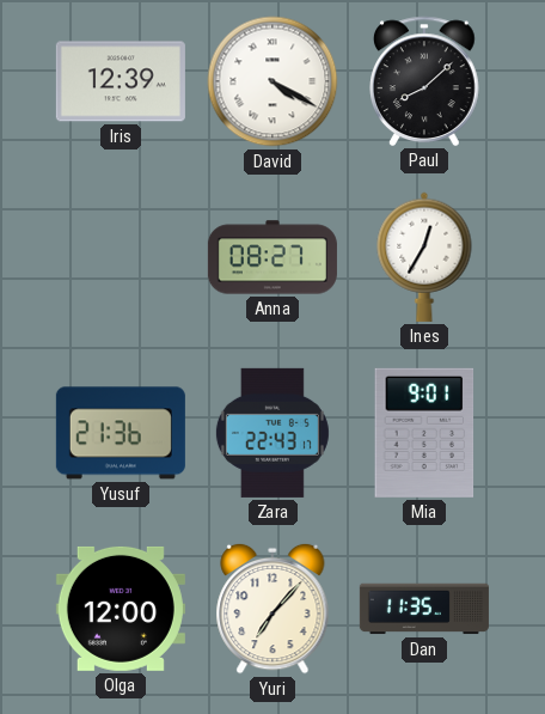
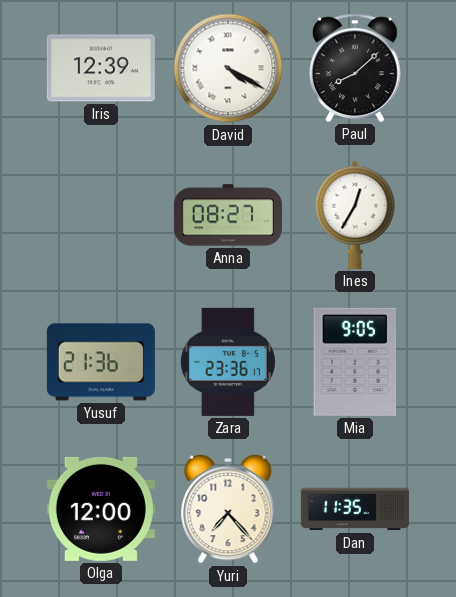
Zara: 22:43 -> 23:36
Mia: 9:01 -> 9:05
Yuri: 7:07 -> 7:23
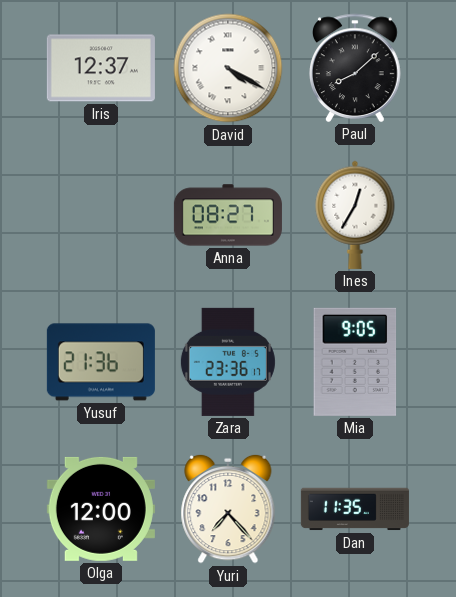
Iris: 12:39 -> 12:37
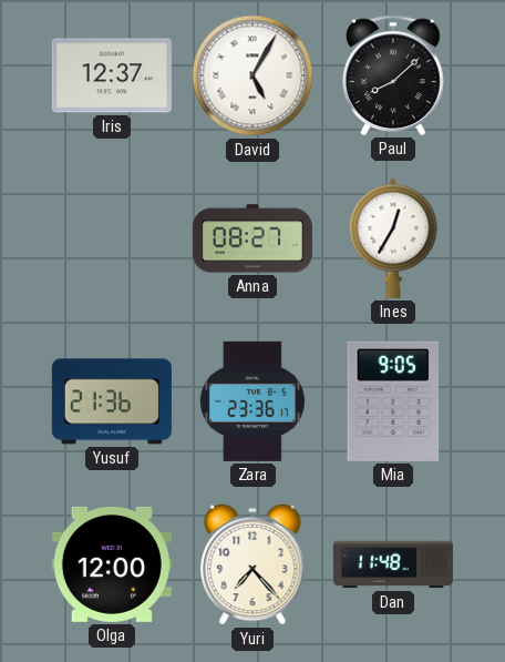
David: 4:20 -> 5:05
Dan: 11:35 -> 11:48
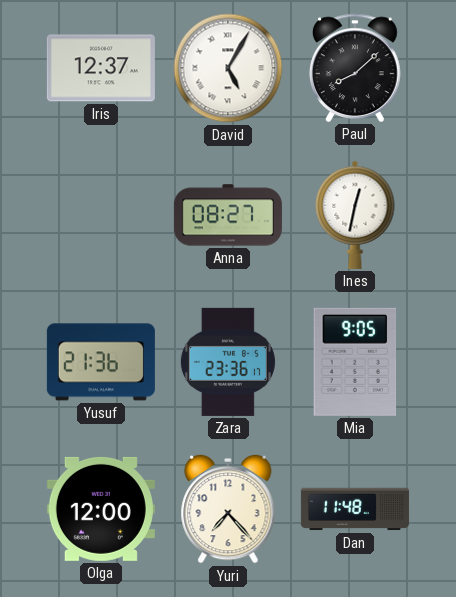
Ines: 12:35 -> 12:32
